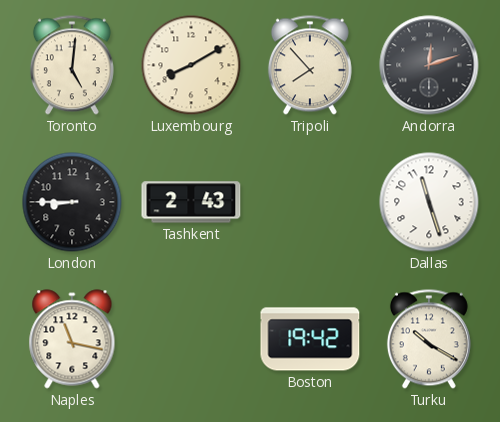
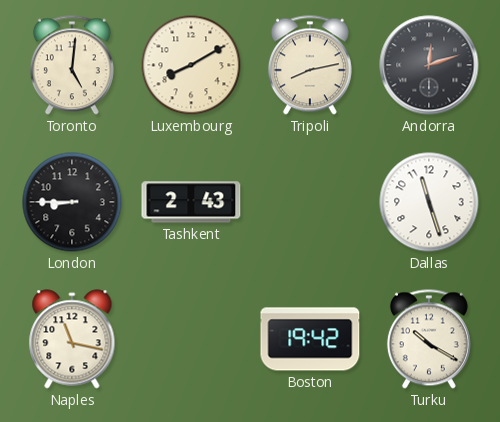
Tripoli: 7:53 -> 8:13
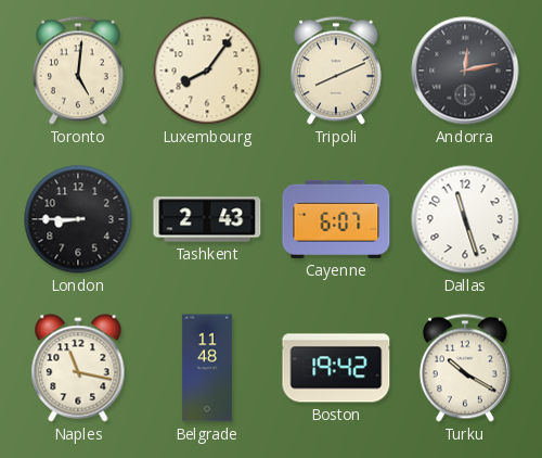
Luxembourg: 8:10 -> 8:06
Tripoli: 8:13 -> 8:11
Andorra: 12:12 -> 12:13
Cayenne: none -> 6:07
Belgrade: none -> 11:48
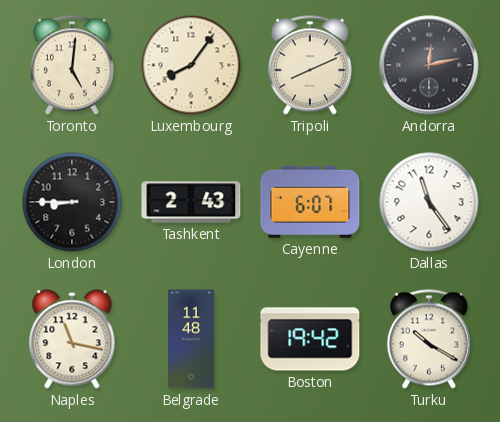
Dallas: 11:27 -> 11:24
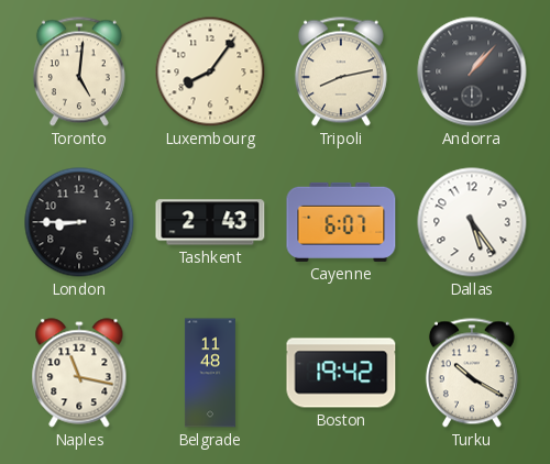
Tripoli: 8:11 -> 8:13
Andorra: 12:13 -> 1:07
Dallas: 11:24 -> 5:24
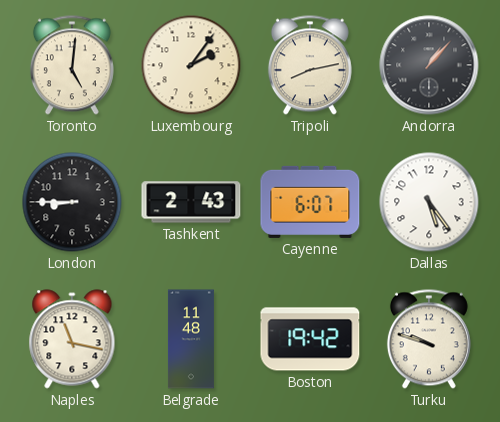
Luxembourg: 8:06 -> 2:06
Turku: 10:20 -> 9:48
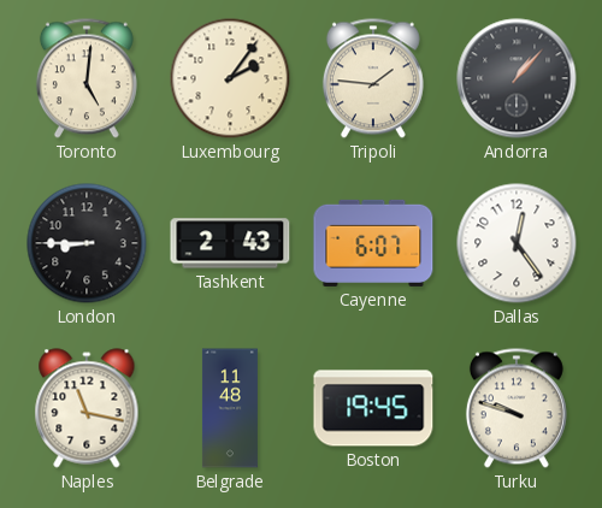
Tripoli: 8:13 -> 1:46
Dallas: 5:24 -> 12:24
Boston: 19:42 -> 19:45
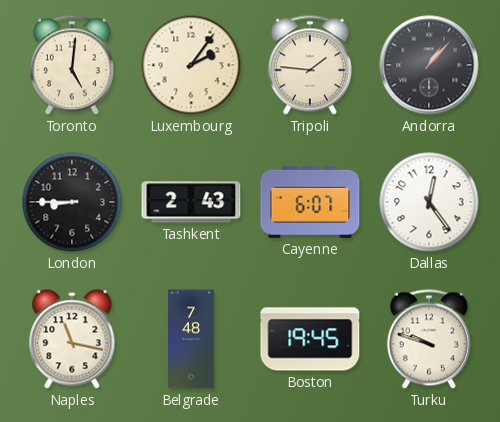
Belgrade: 11:48 -> 7:48
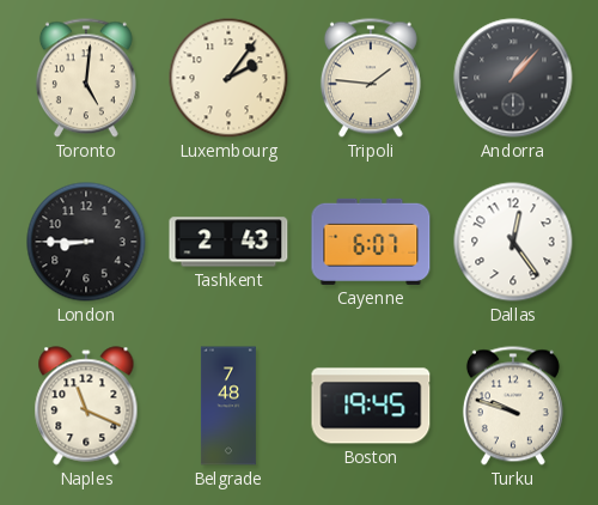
Naples: 11:17 -> 11:19
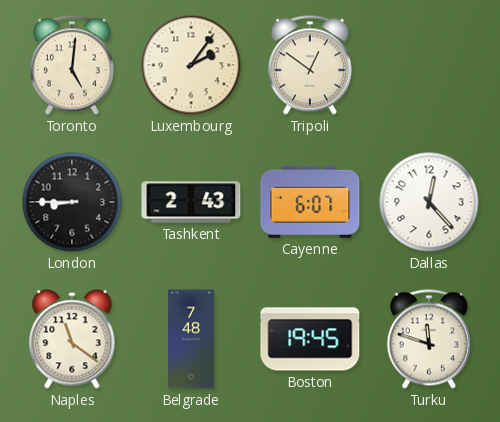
Tripoli: 1:46 -> 12:51
Andorra: 1:07 -> none
Dallas: 12:24 -> 12:23
Naples: 11:19 -> 11:21
Turku: 9:48 -> 11:48
